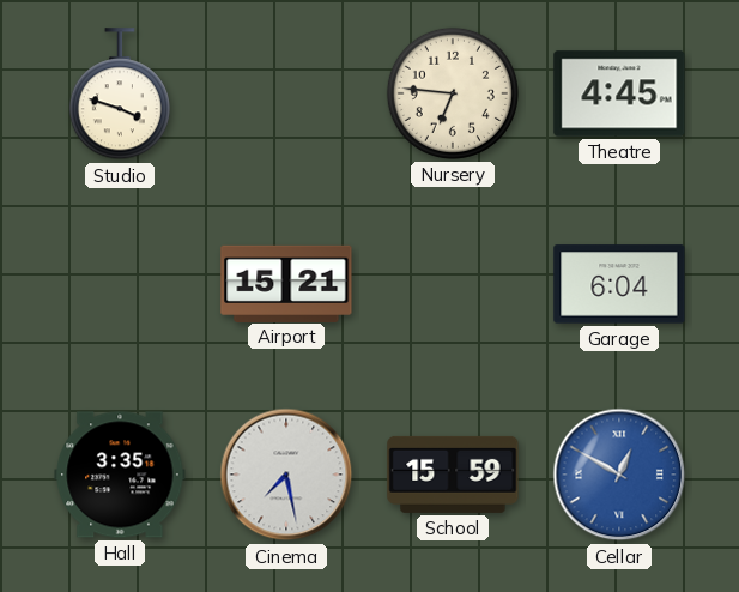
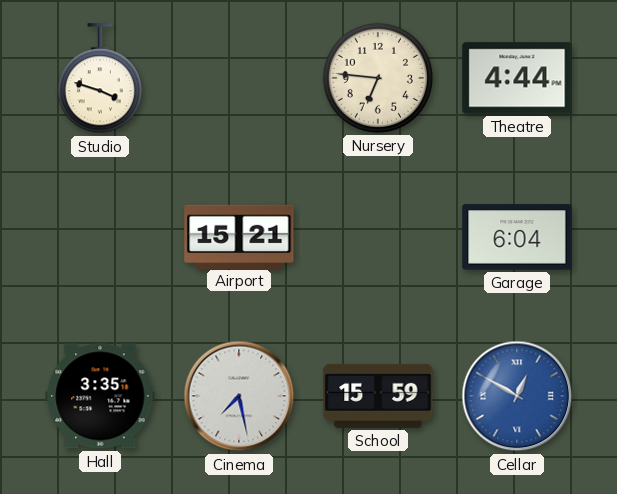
Theatre: 4:45 -> 4:44
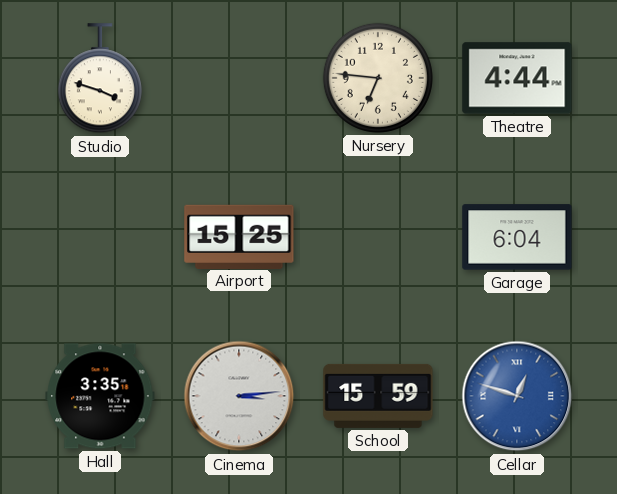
Airport: 15:21 -> 15:25
Cinema: 7:28 -> 3:14
Cellar: 12:50 -> 12:48
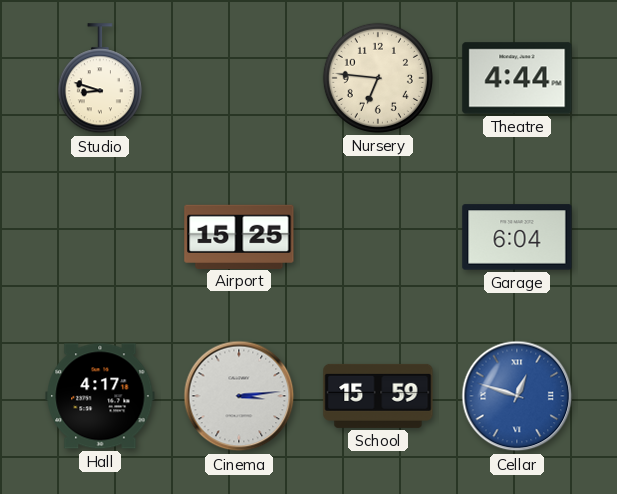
Studio: 3:48 -> 8:48
Hall: 3:35 -> 4:17
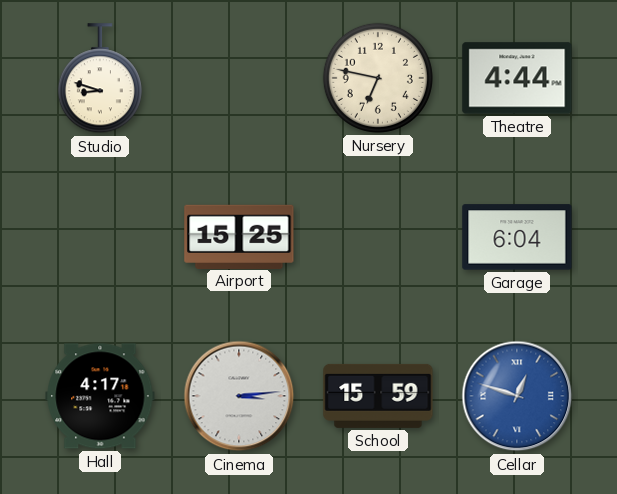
Nursery: 6:46 -> 6:47
